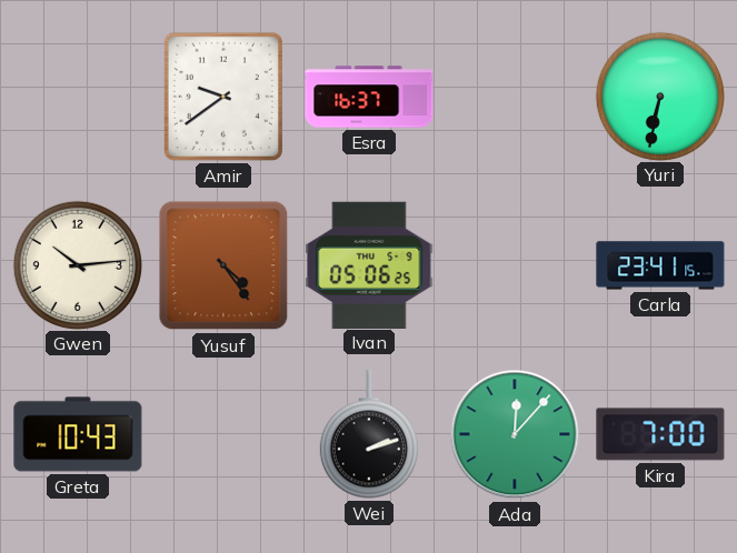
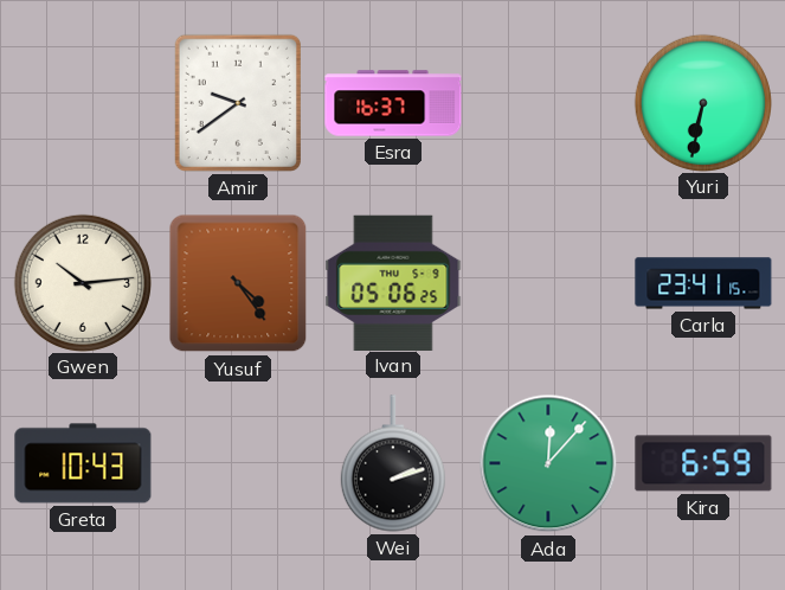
Kira: 7:00 -> 6:59
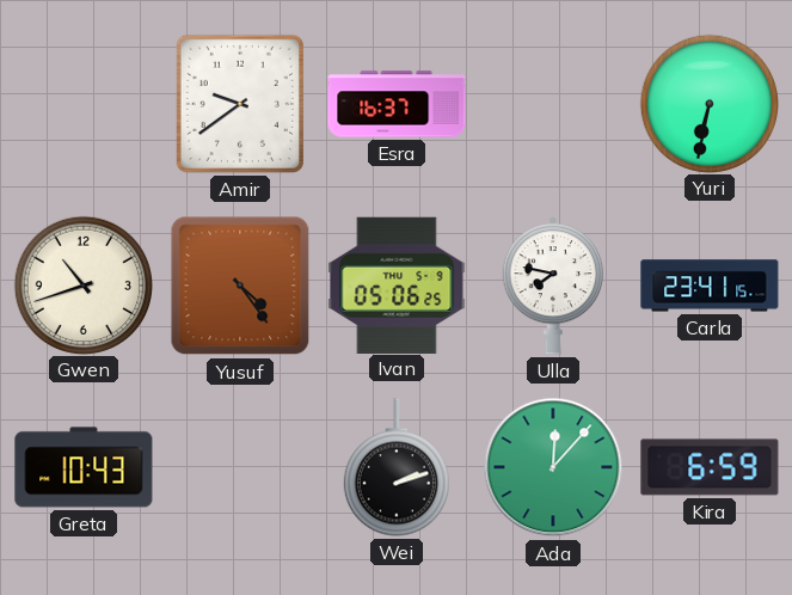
Gwen: 10:14 -> 10:42
Ulla: none -> 7:47
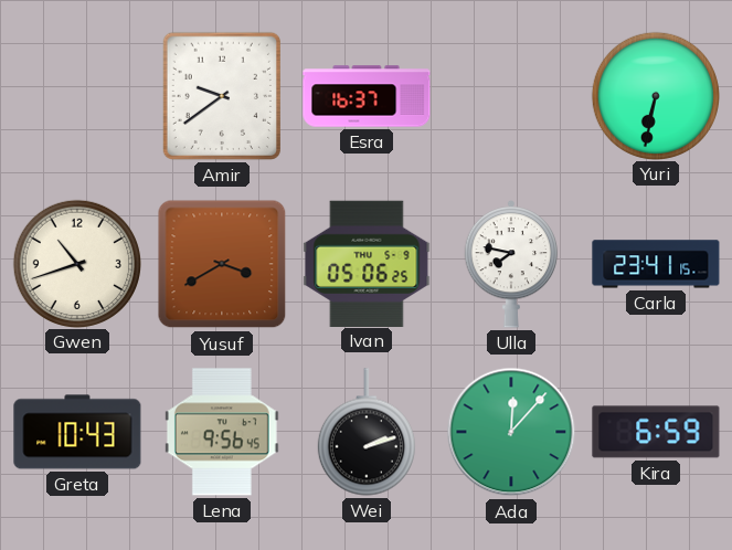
Yusuf: 4:24 -> 3:40
Lena: none -> 9:56
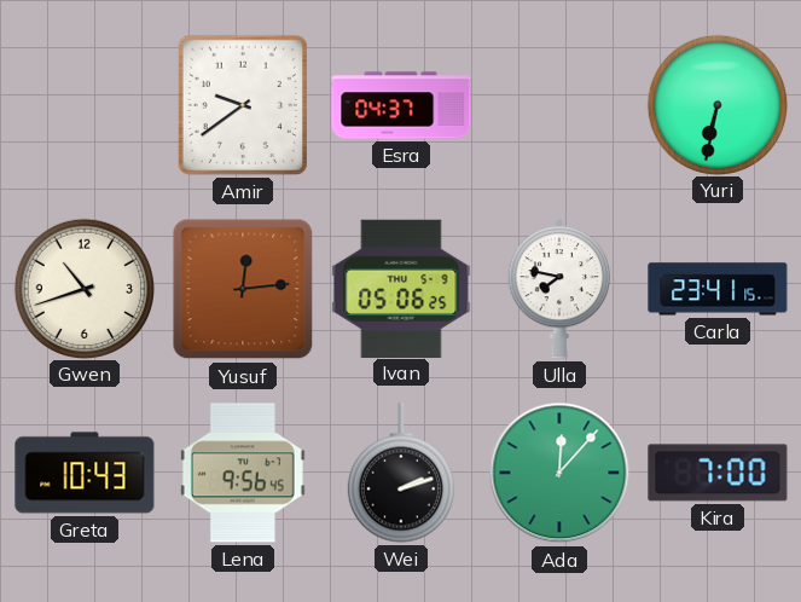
Esra: 16:37 -> 04:37
Yusuf: 3:40 -> 12:14
Kira: 6:59 -> 7:00
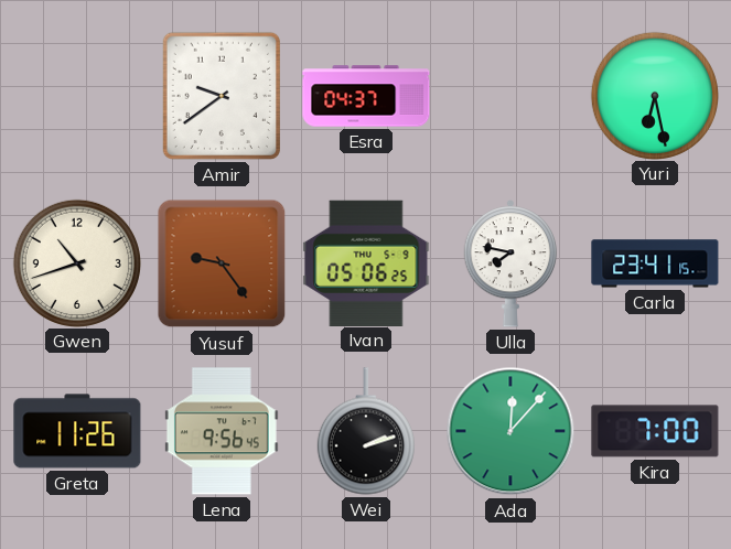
Yuri: 6:32 -> 6:28
Yusuf: 12:14 -> 9:24
Greta: 10:43 -> 11:26
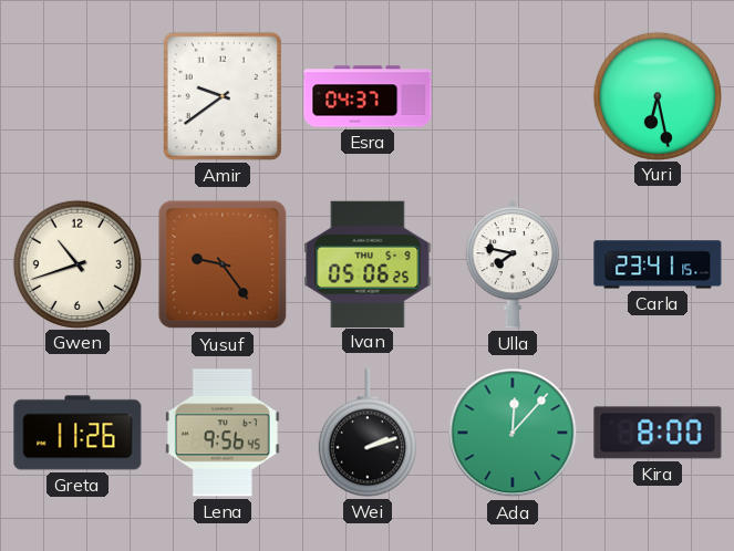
Kira: 7:00 -> 8:00
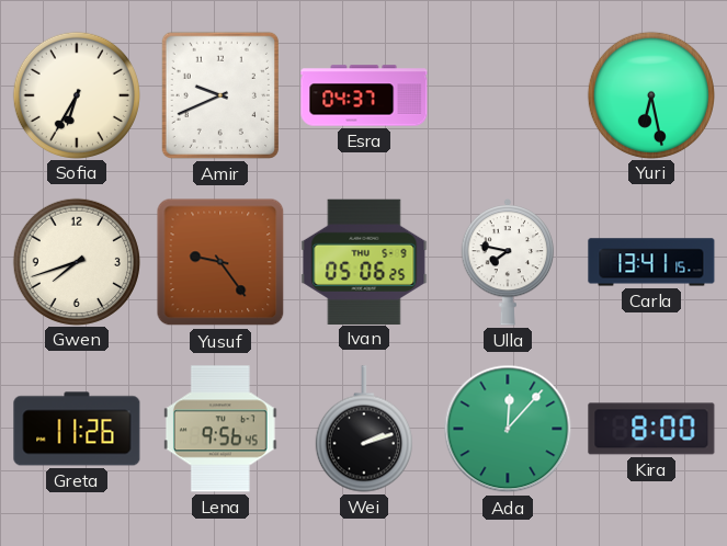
Sofia: none -> 6:35
Amir: 9:39 -> 9:41
Gwen: 10:42 -> 7:42
Carla: 23:41 -> 13:41
